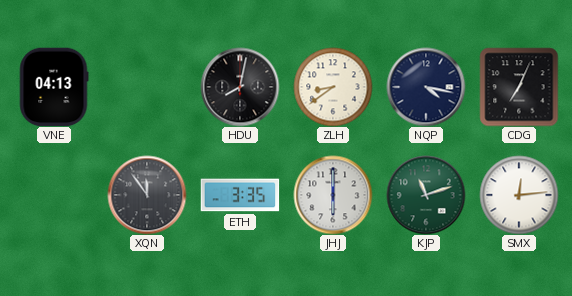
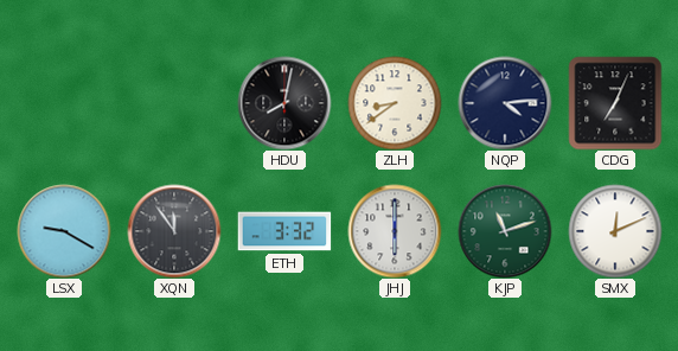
VNE: 04:13 -> none
NQP: 4:17 -> 4:14
LSX: none -> 9:20
ETH: 3:35 -> 3:32
SMX: 12:14 -> 12:11
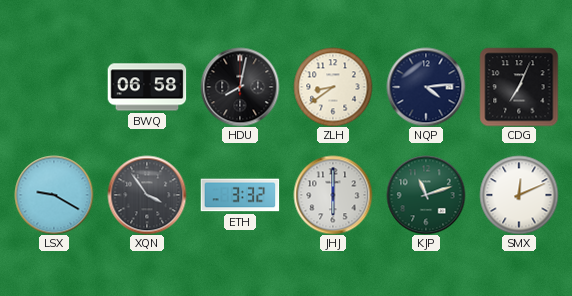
BWQ: none -> 06:58
XQN: 11:54 -> 3:54
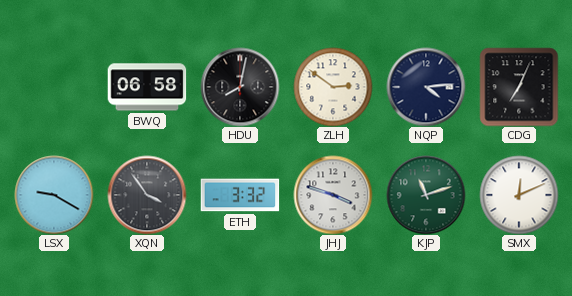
ZLH: 8:39 -> 2:51
JHJ: 6:00 -> 3:48
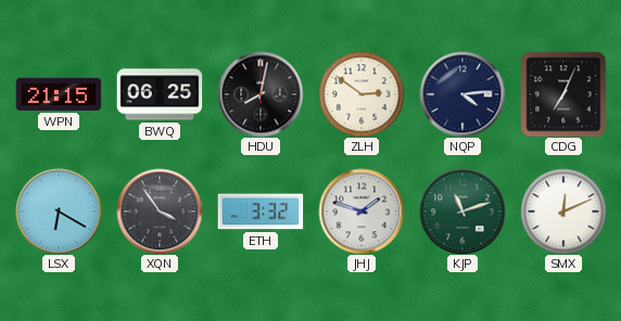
WPN: none -> 21:15
BWQ: 06:58 -> 06:25
LSX: 9:20 -> 6:20
JHJ: 3:48 -> 1:48
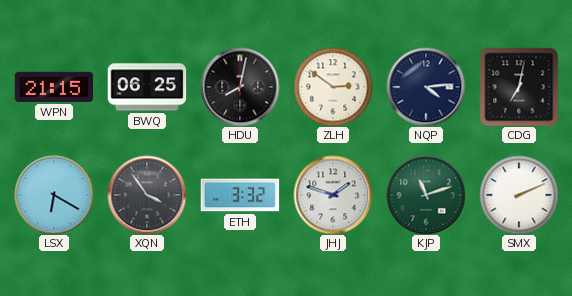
CDG: 7:04 -> 7:02
SMX: 12:11 -> 2:11
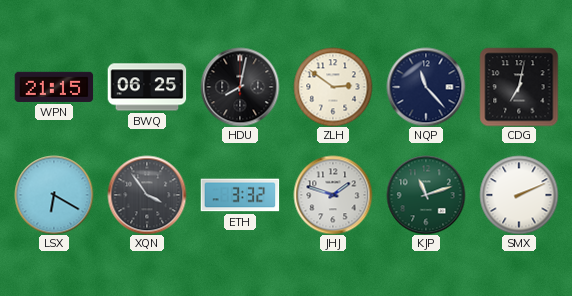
NQP: 4:14 -> 11:23
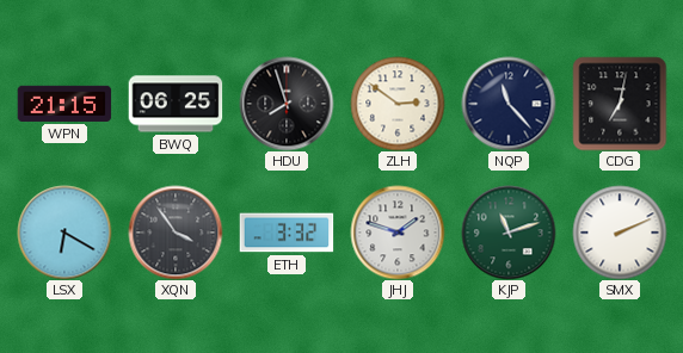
HDU: 8:02 -> 7:57
